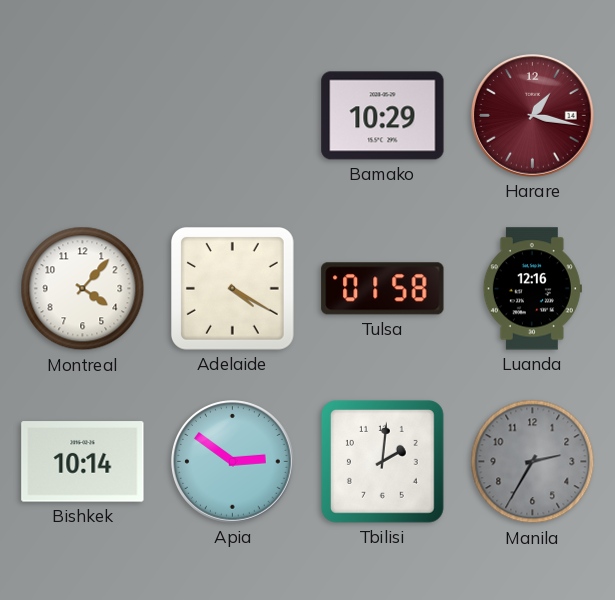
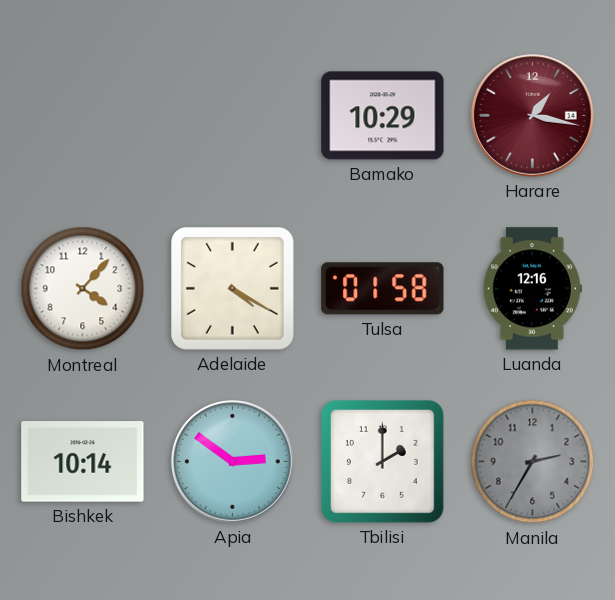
Tbilisi: 2:01 -> 2:00
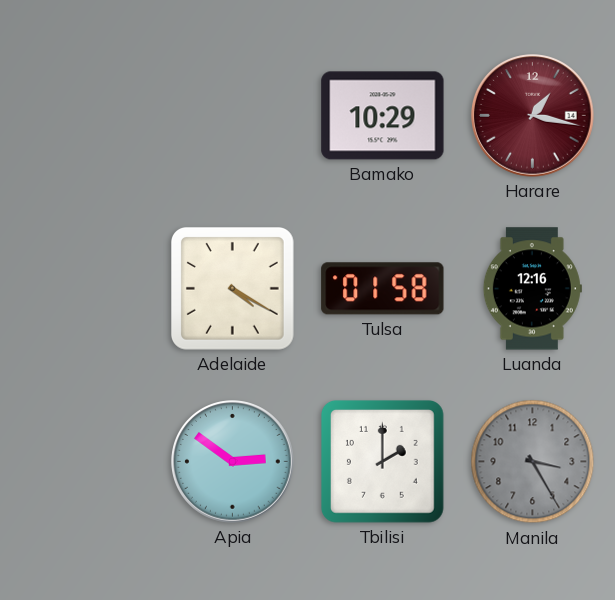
Montreal: 4:07 -> none
Bishkek: 10:14 -> none
Manila: 2:35 -> 3:25
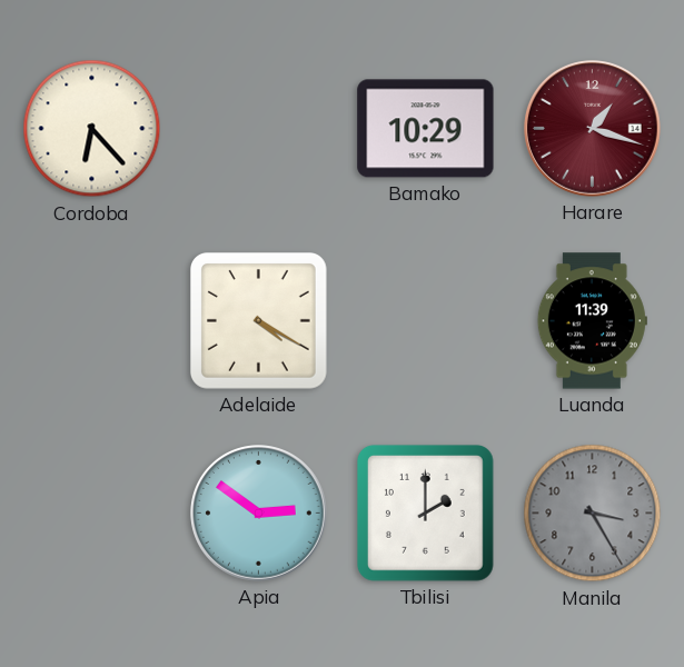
Cordoba: none -> 6:23
Harare: 1:17 -> 1:18
Tulsa: 01:58 -> none
Luanda: 12:16 -> 11:39
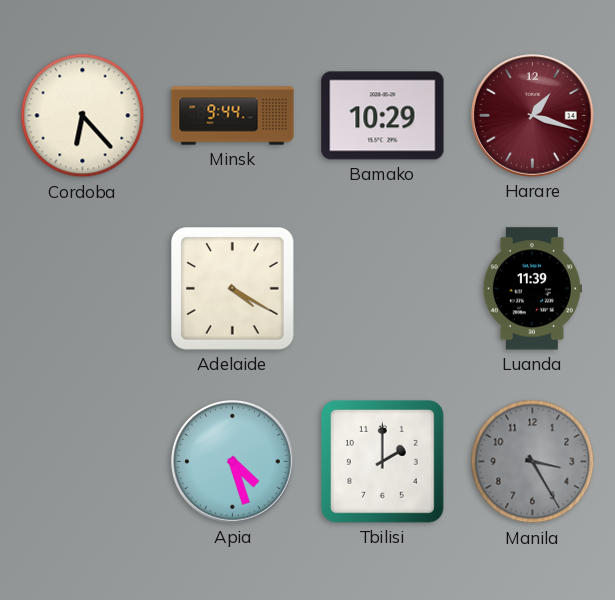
Minsk: none -> 9:44
Apia: 2:51 -> 4:27
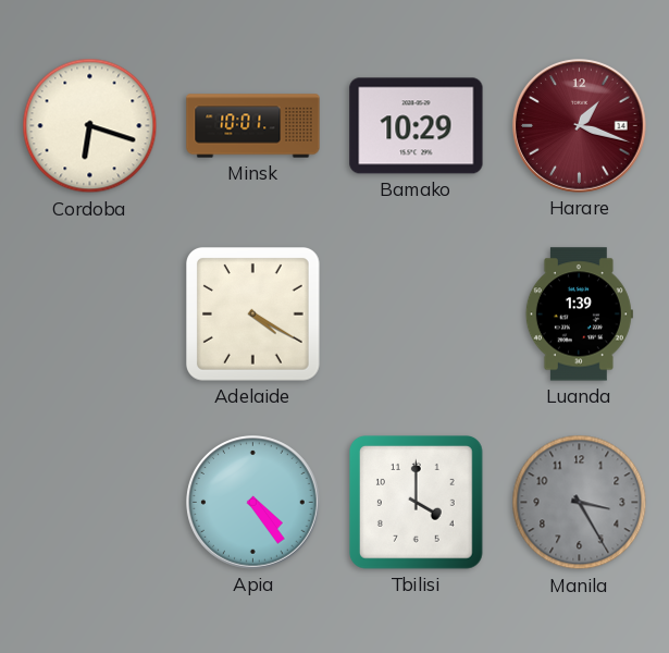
Cordoba: 6:23 -> 6:18
Minsk: 9:44 -> 10:01
Luanda: 11:39 -> 1:39
Apia: 4:27 -> 4:24
Tbilisi: 2:00 -> 4:00
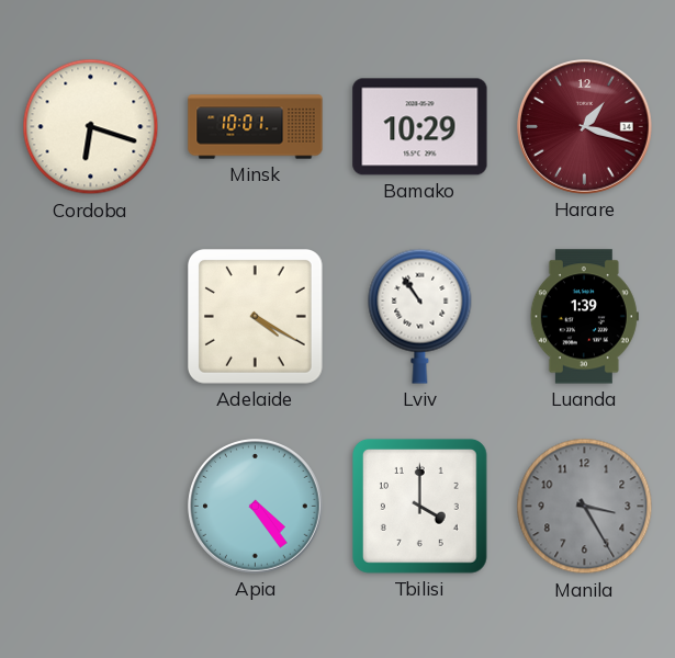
Lviv: none -> 10:54
